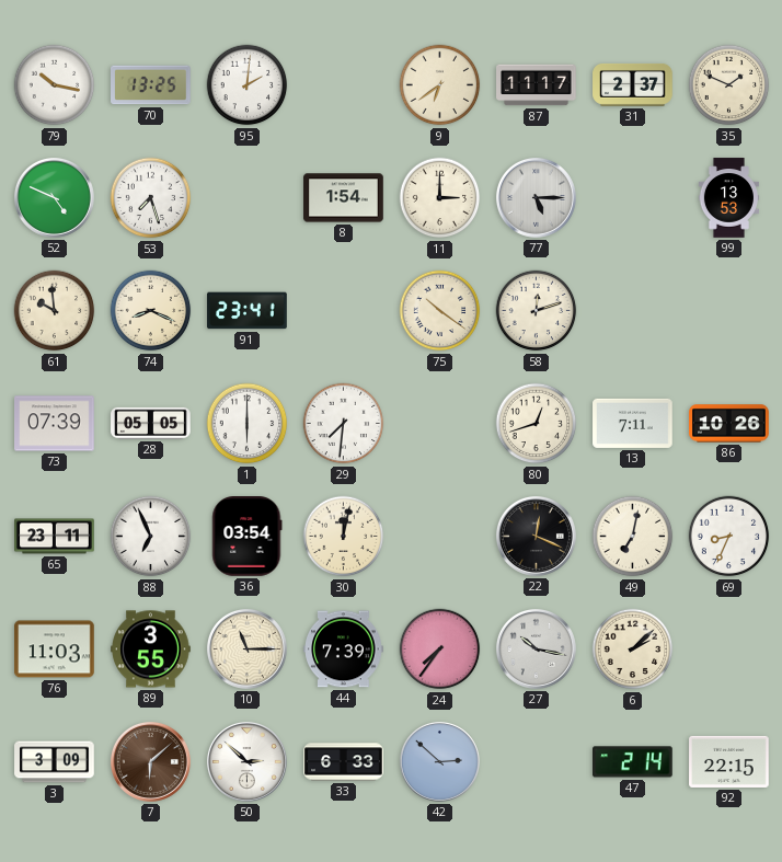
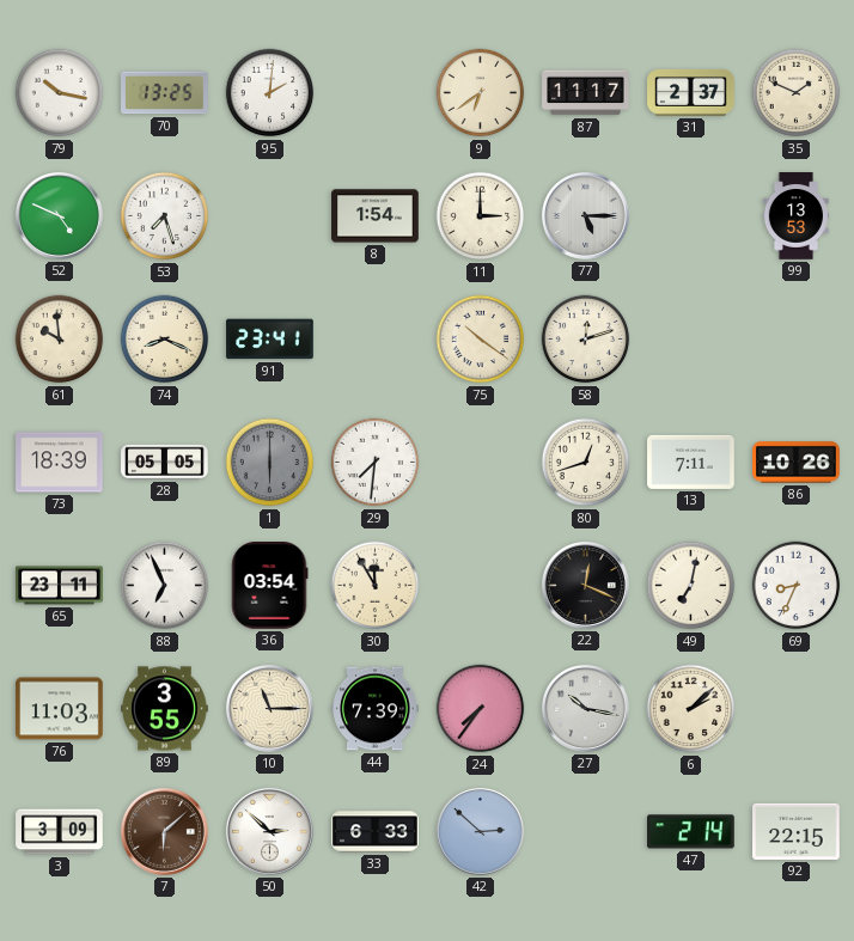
73: 07:39 -> 18:39
1 dial: white -> grey
30: 12:02 -> 11:55
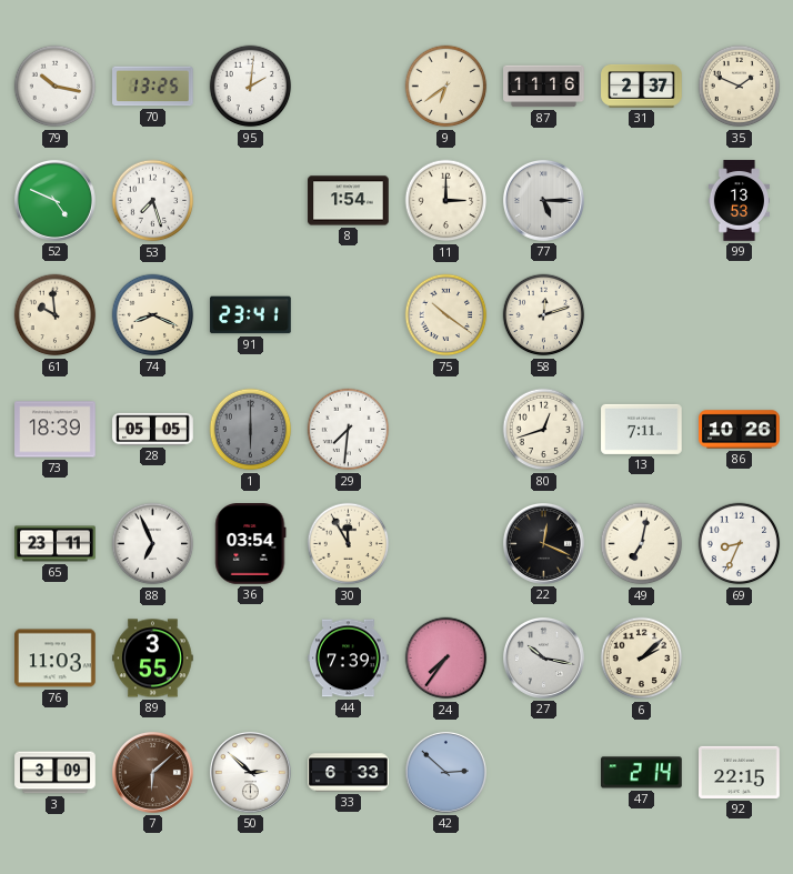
87: 11:17 -> 11:16
10: 11:15 -> none
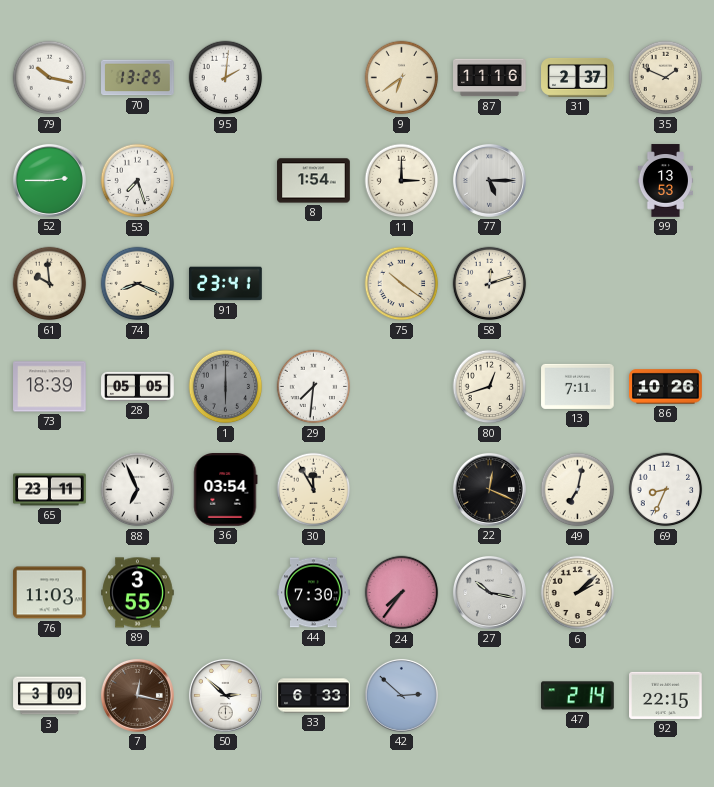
52: 4:49 -> 2:45
44: 7:39 -> 7:30
7: 6:08 -> 12:17
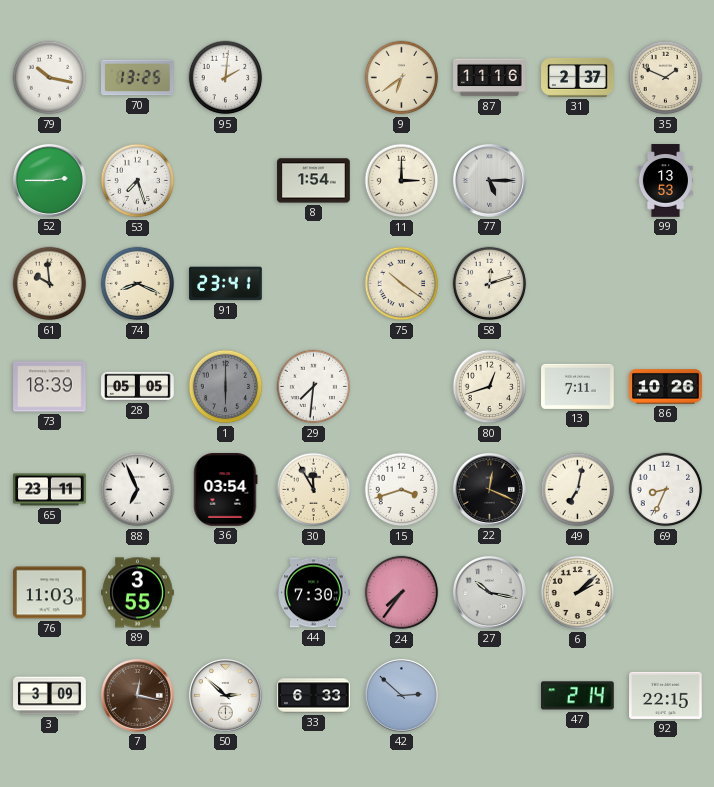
15: none -> 3:42
